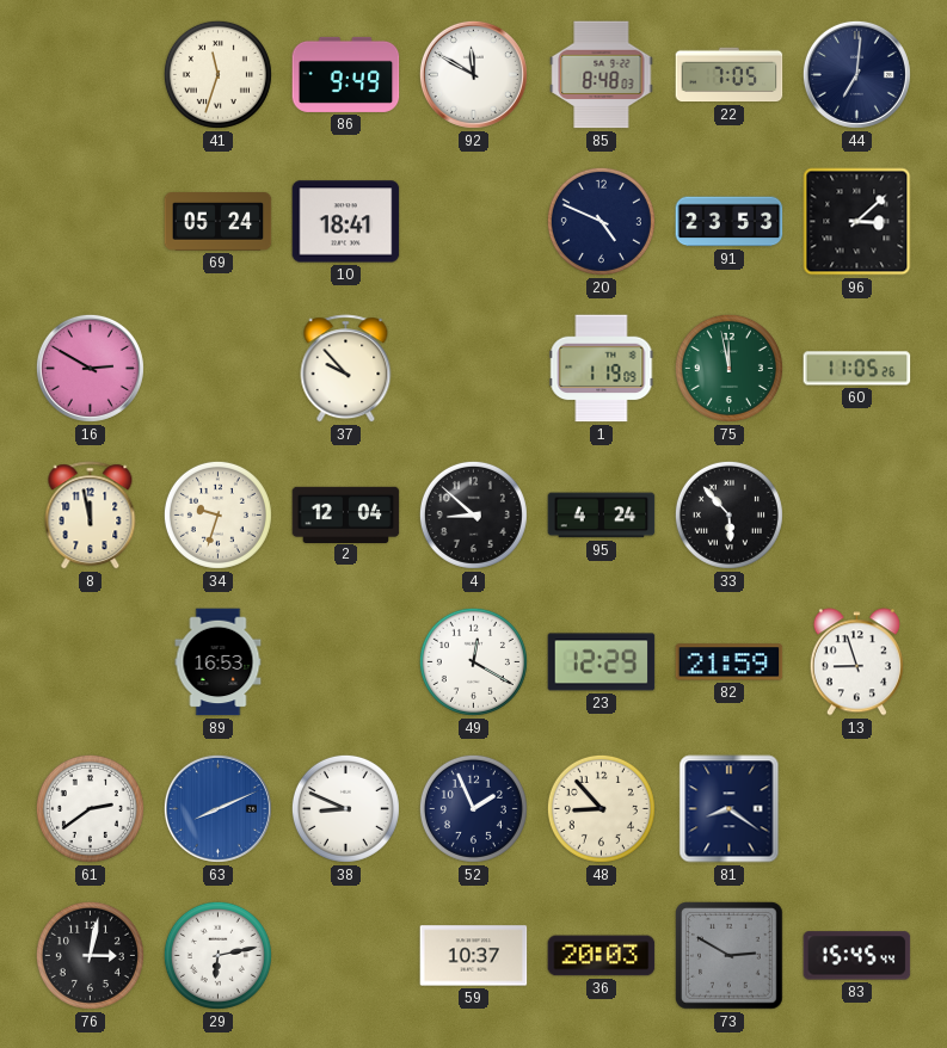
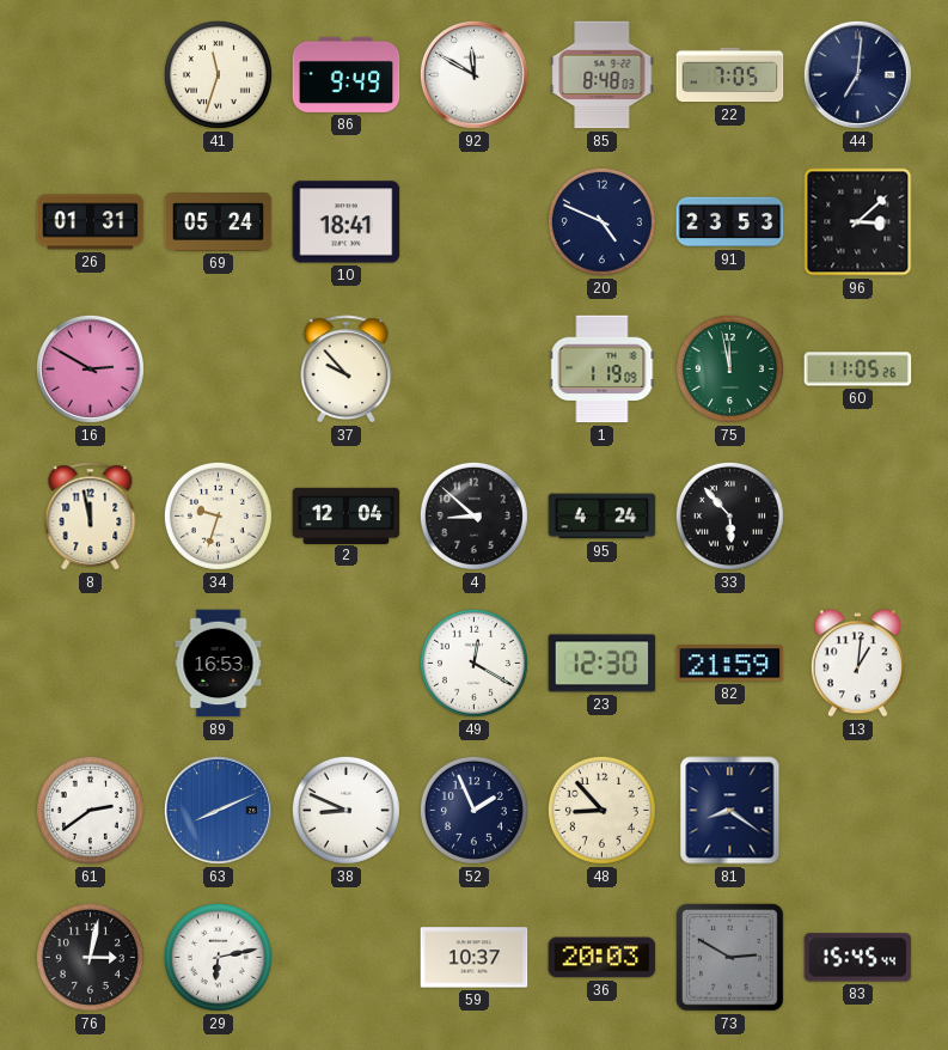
26: none -> 01:31
23: 12:29 -> 12:30
13: 8:57 -> 1:01
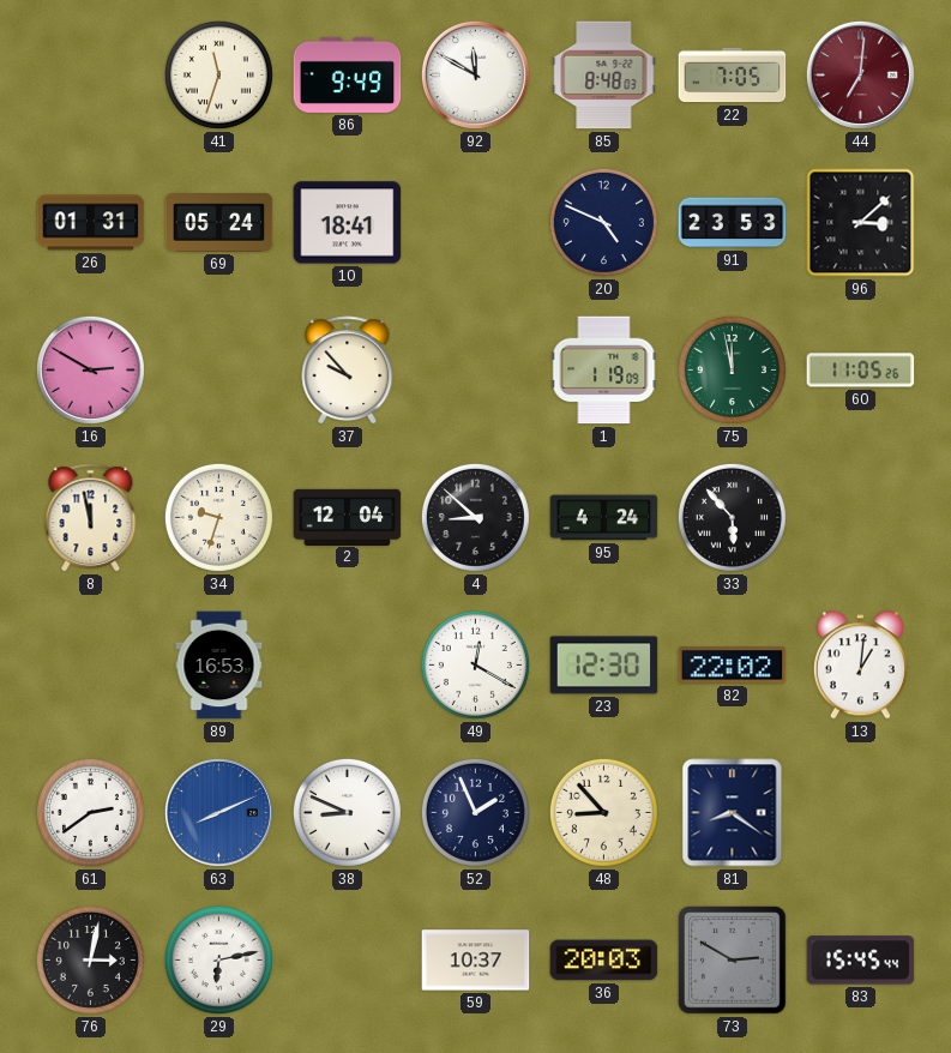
44 dial: navy -> burgundy
82: 21:59 -> 22:02
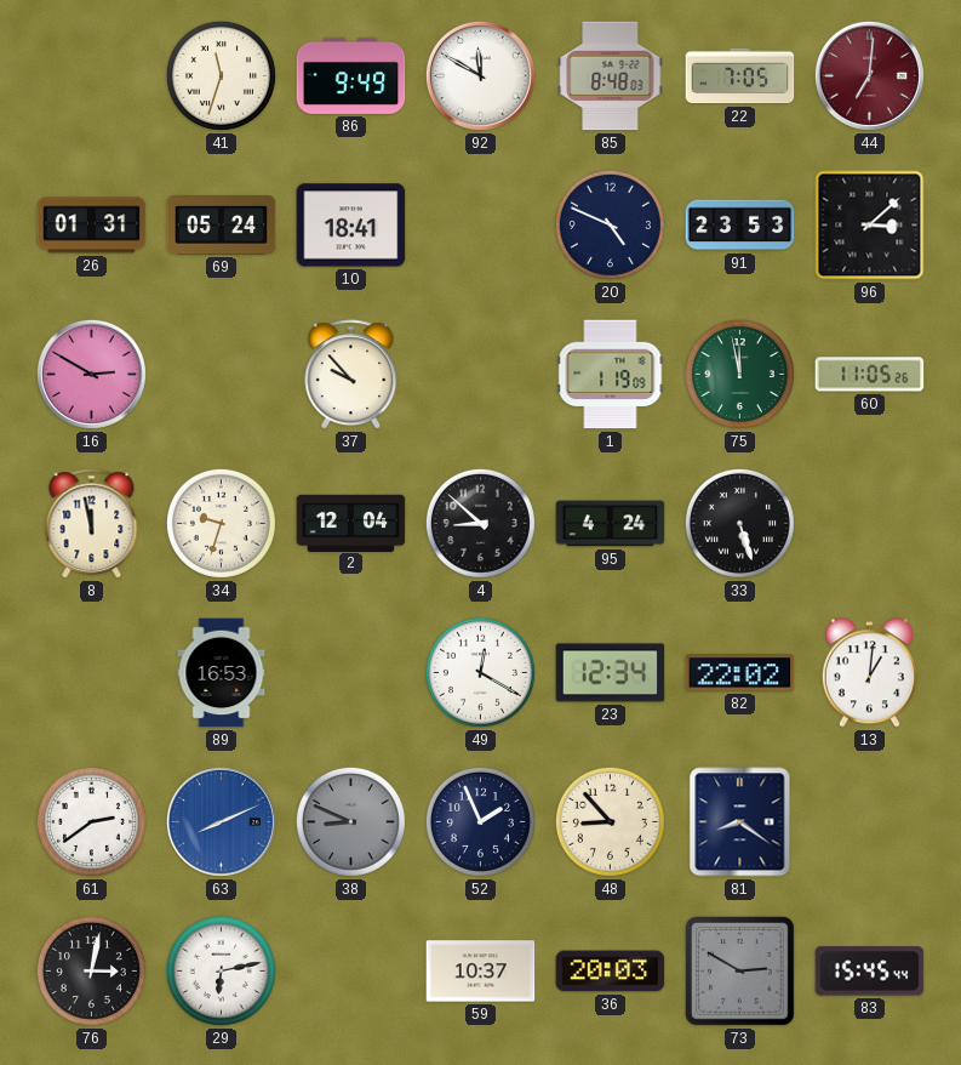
33: 5:53 -> 5:27
23: 12:30 -> 12:34
38 dial: white -> grey
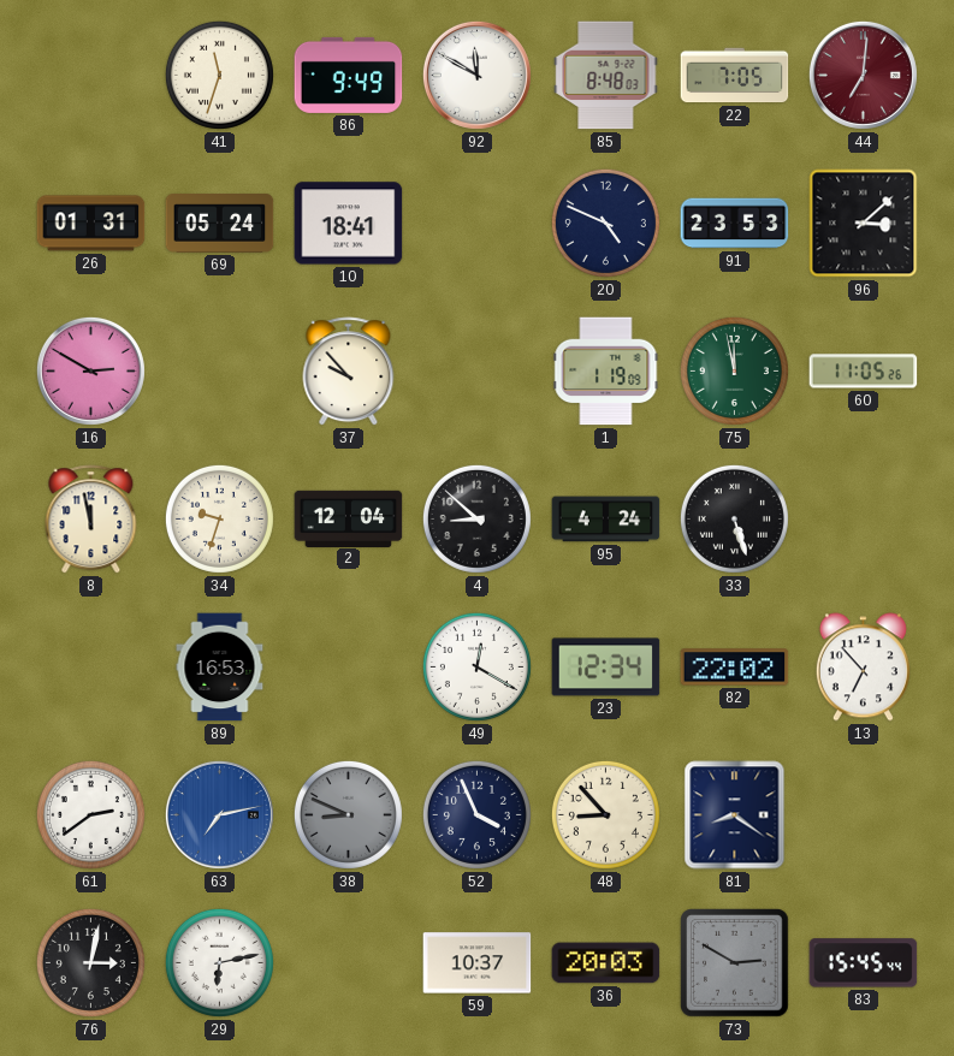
13: 1:01 -> 6:53
63: 8:11 -> 7:13
52: 1:56 -> 3:56
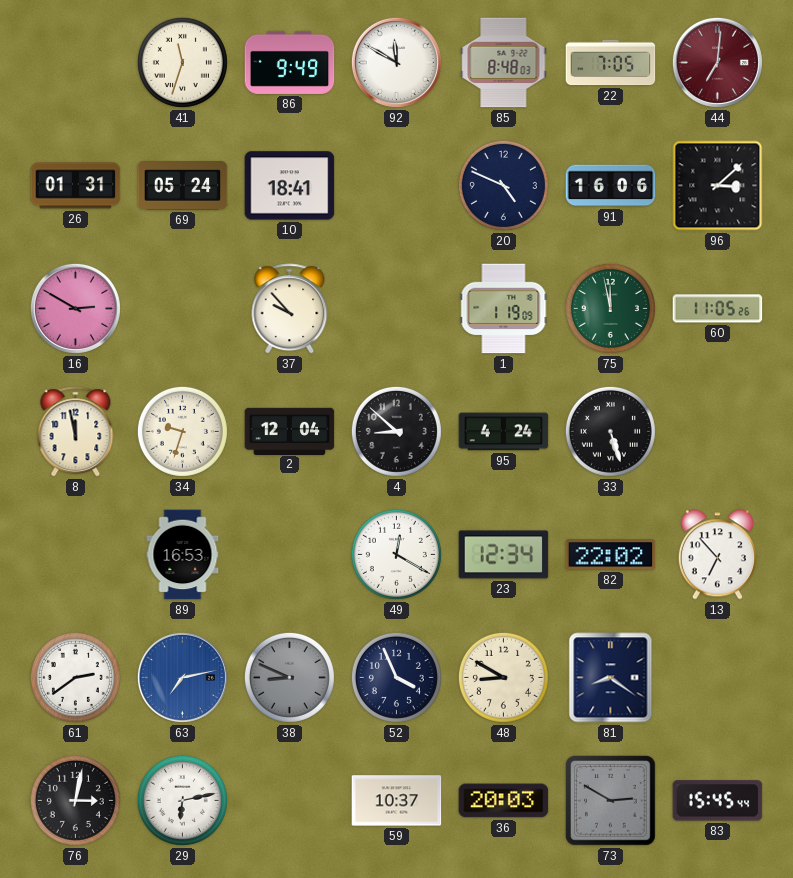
91: 23:53 -> 16:06
48: 8:53 -> 8:50
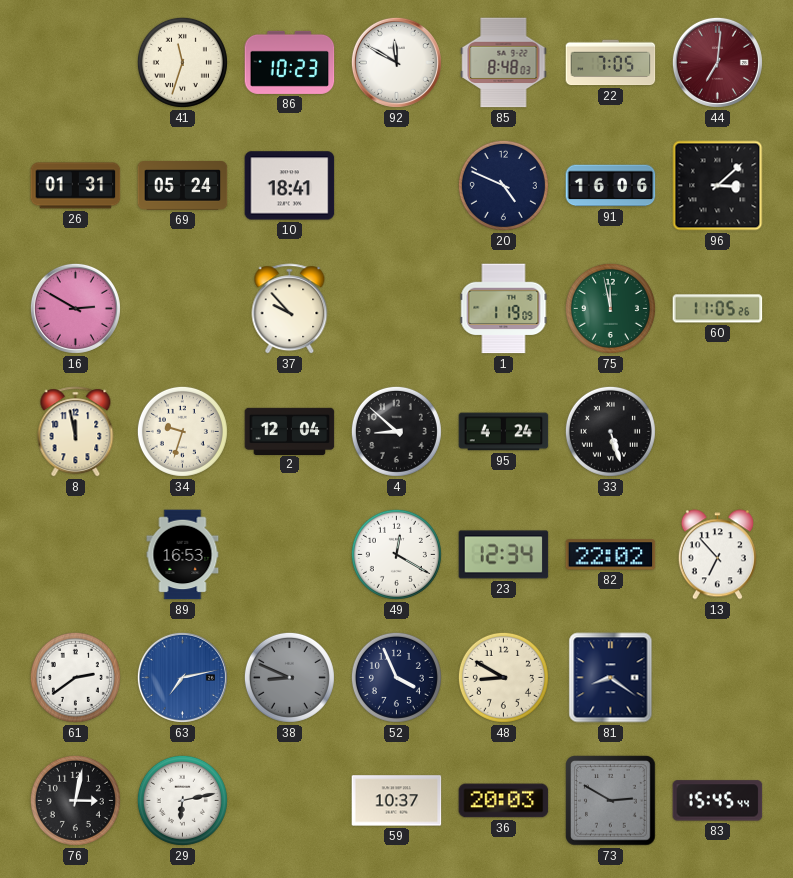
86: 9:49 -> 10:23
